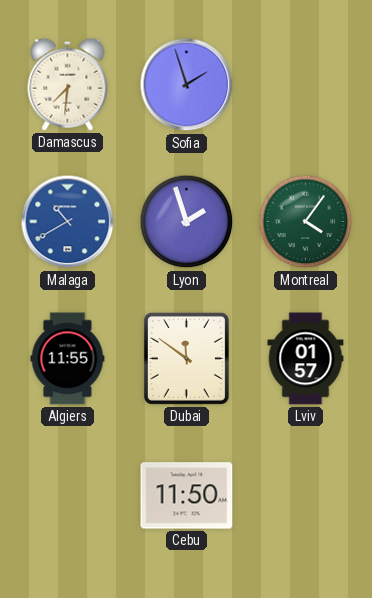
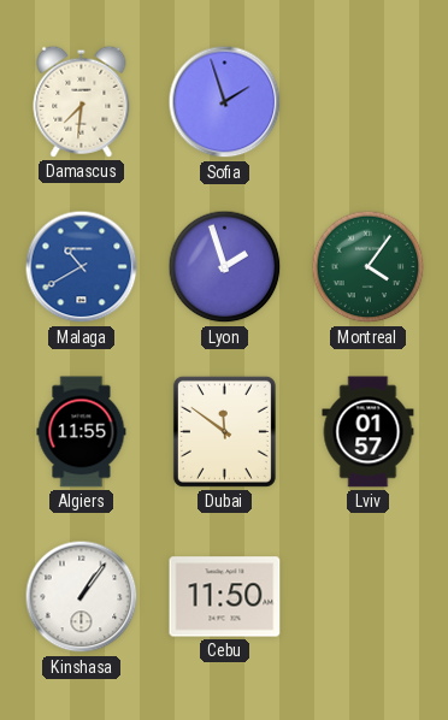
Kinshasa: none -> 1:06
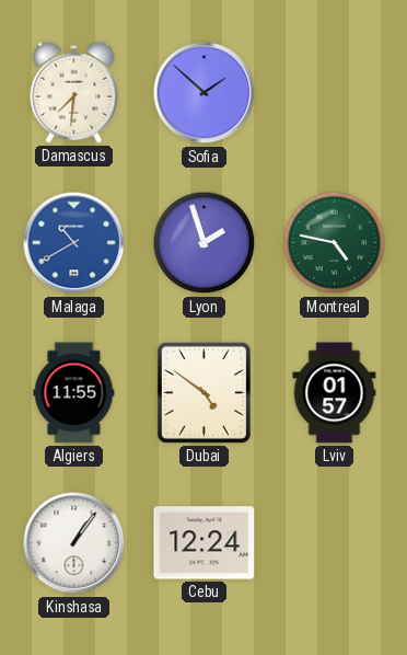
Sofia: 1:57 -> 1:52
Montreal: 4:06 -> 4:47
Dubai: 11:51 -> 4:51
Cebu: 11:50 -> 12:24
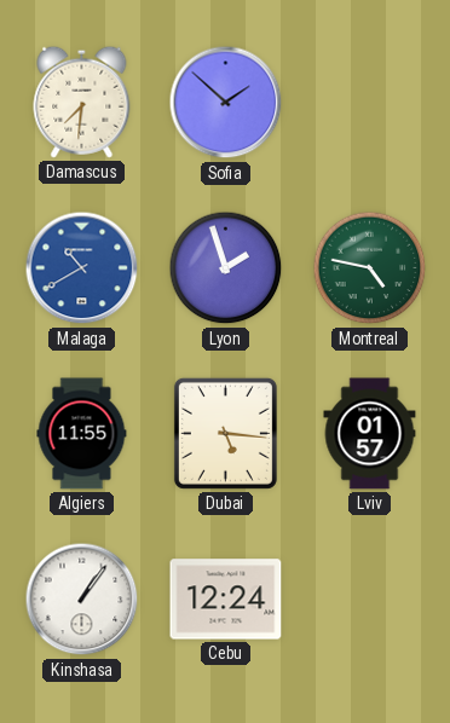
Dubai: 4:51 -> 5:16
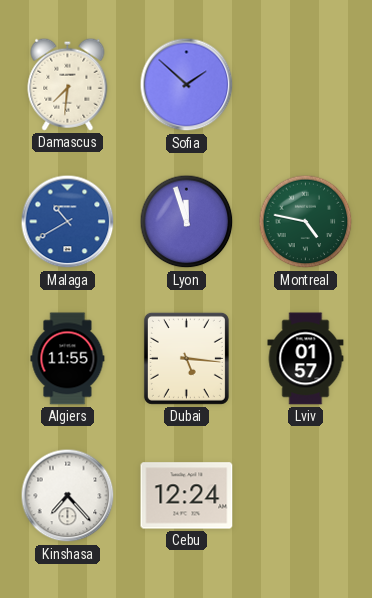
Lyon: 1:57 -> 11:57
Kinshasa: 1:06 -> 7:23
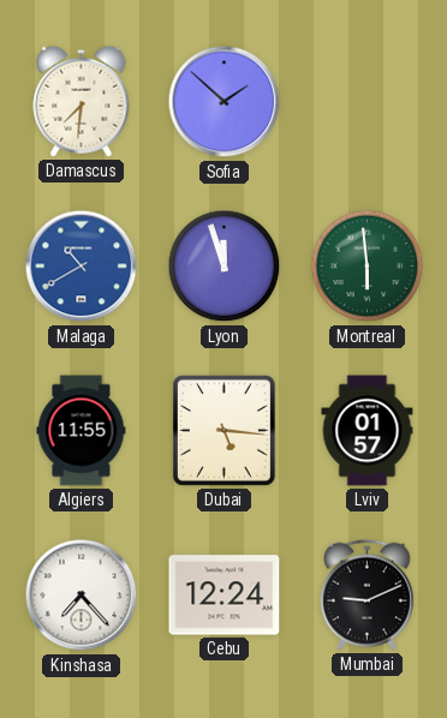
Montreal: 4:47 -> 5:59
Mumbai: none -> 9:11
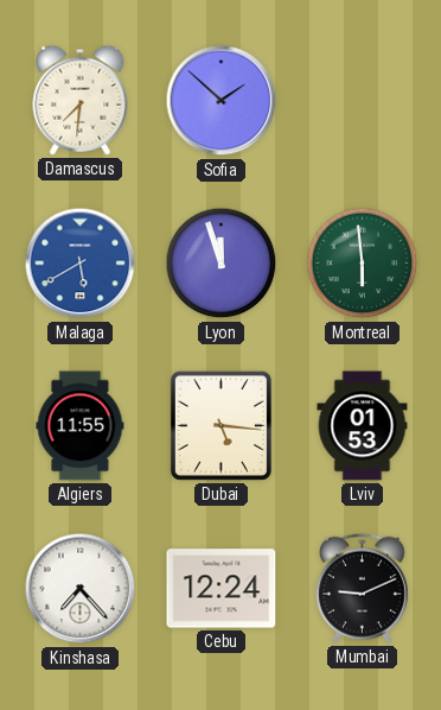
Malaga: 10:40 -> 5:40
Lviv: 01:57 -> 01:53
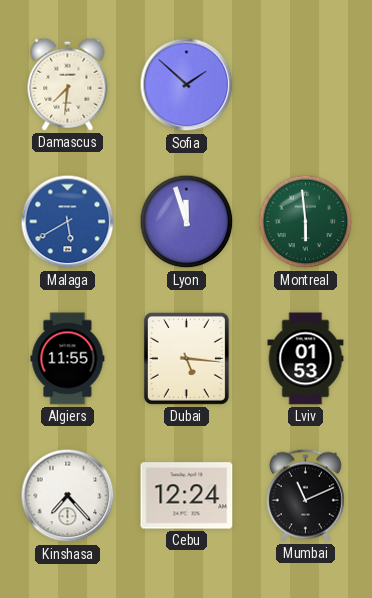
Mumbai: 9:11 -> 11:11
